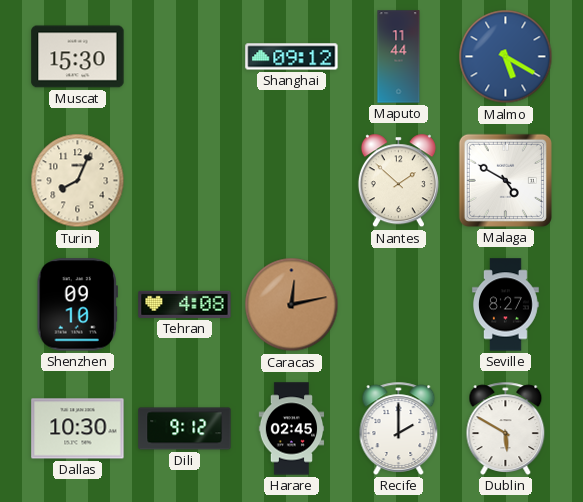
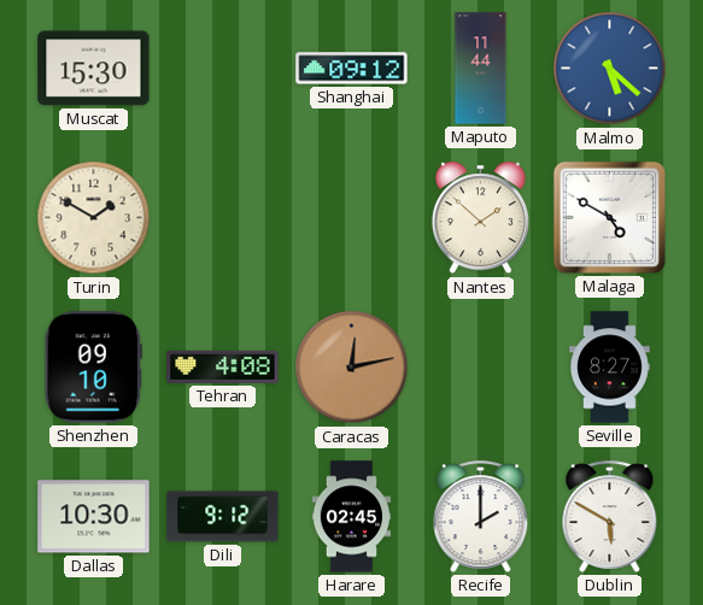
Malmo: 5:20 -> 5:22
Turin: 8:04 -> 1:50
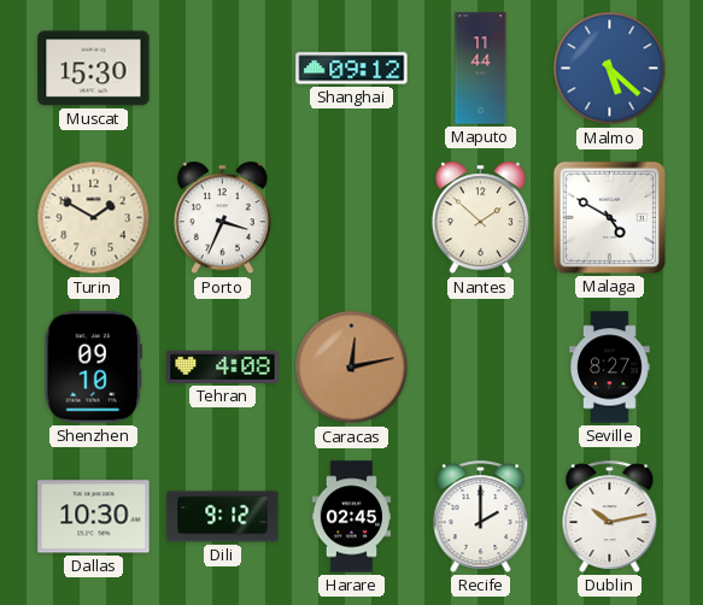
Porto: none -> 3:34
Dublin: 5:50 -> 10:13
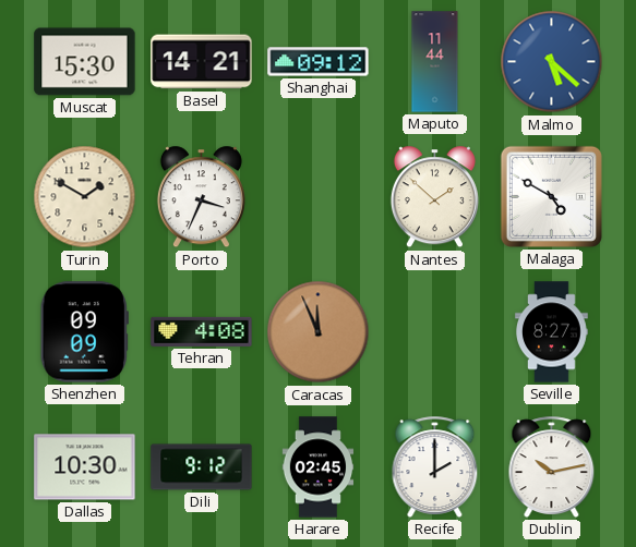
Basel: none -> 14:21
Shenzhen: 09:10 -> 09:09
Caracas: 12:13 -> 11:56
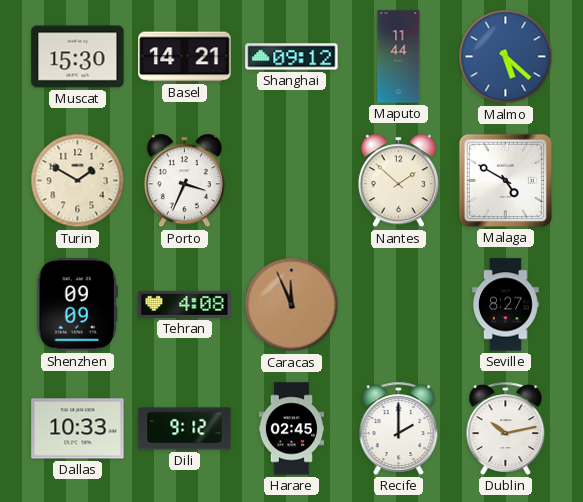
Dallas: 10:30 -> 10:33
